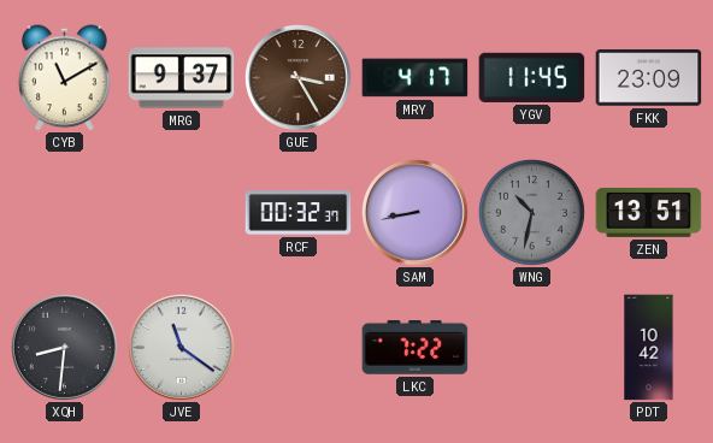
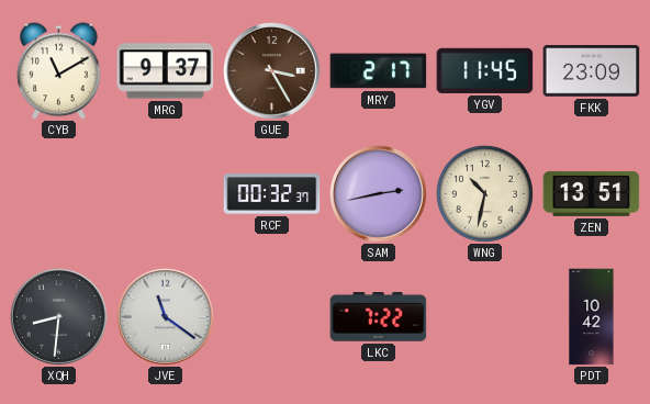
MRY: 4:17 -> 2:17
SAM: 8:43 -> 2:43
WNG dial: grey -> cream
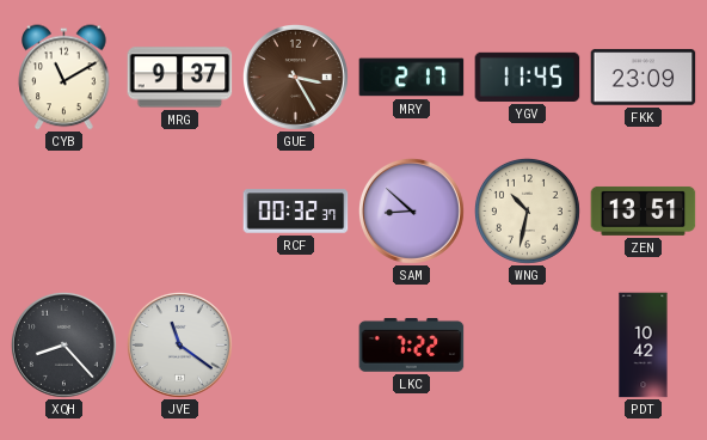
SAM: 2:43 -> 8:52
XQH: 8:31 -> 8:23
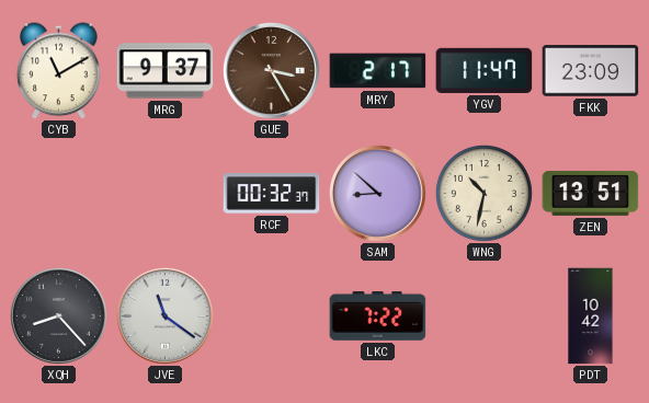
YGV: 11:45 -> 11:47
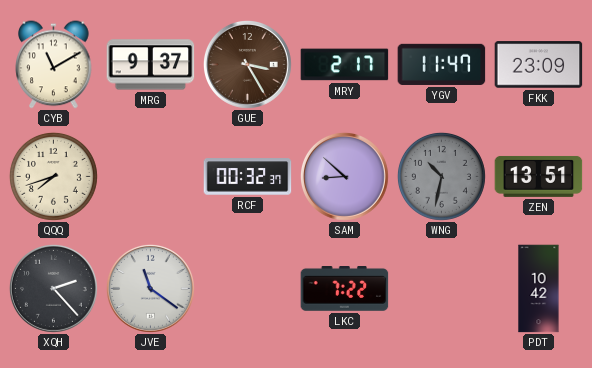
QQQ: none -> 7:42
WNG dial: cream -> grey
XQH: 8:23 -> 2:23
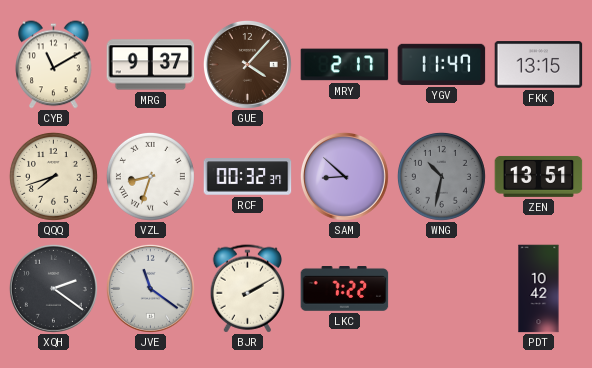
GUE: 3:25 -> 4:07
FKK: 23:09 -> 13:15
VZL: none -> 8:33
XQH: 2:23 -> 2:21
BJR: none -> 2:10
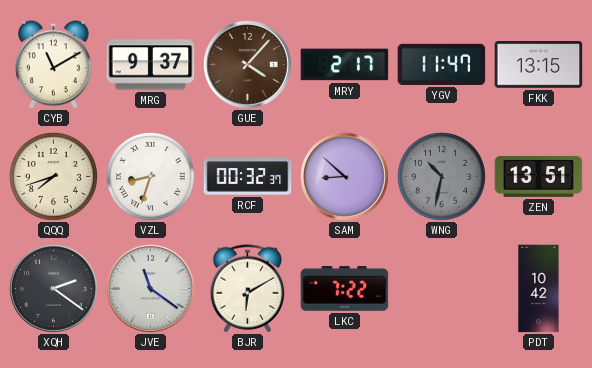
BJR: 2:10 -> 6:10
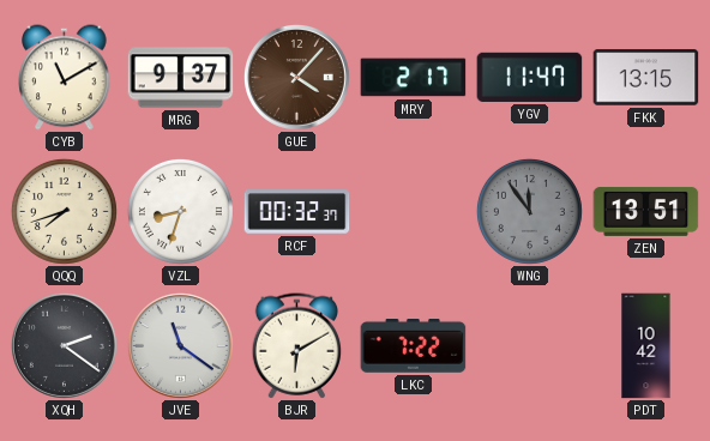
SAM: 8:52 -> none
WNG: 10:32 -> 11:54
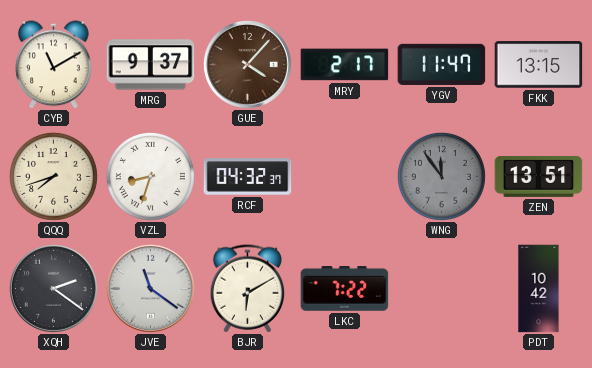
RCF: 00:32 -> 04:32
